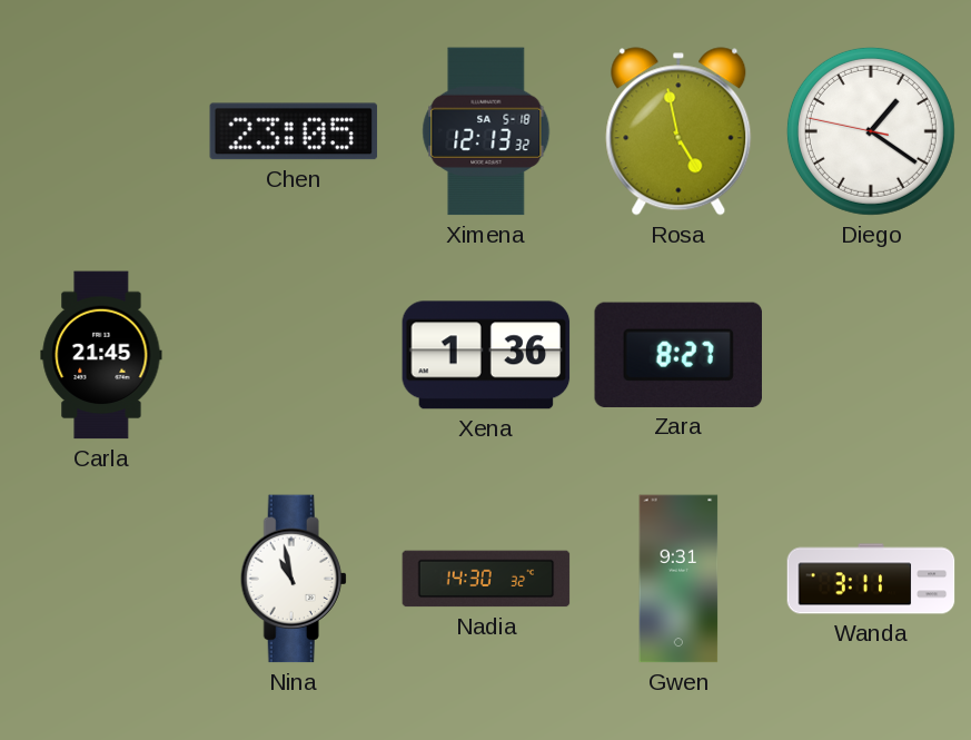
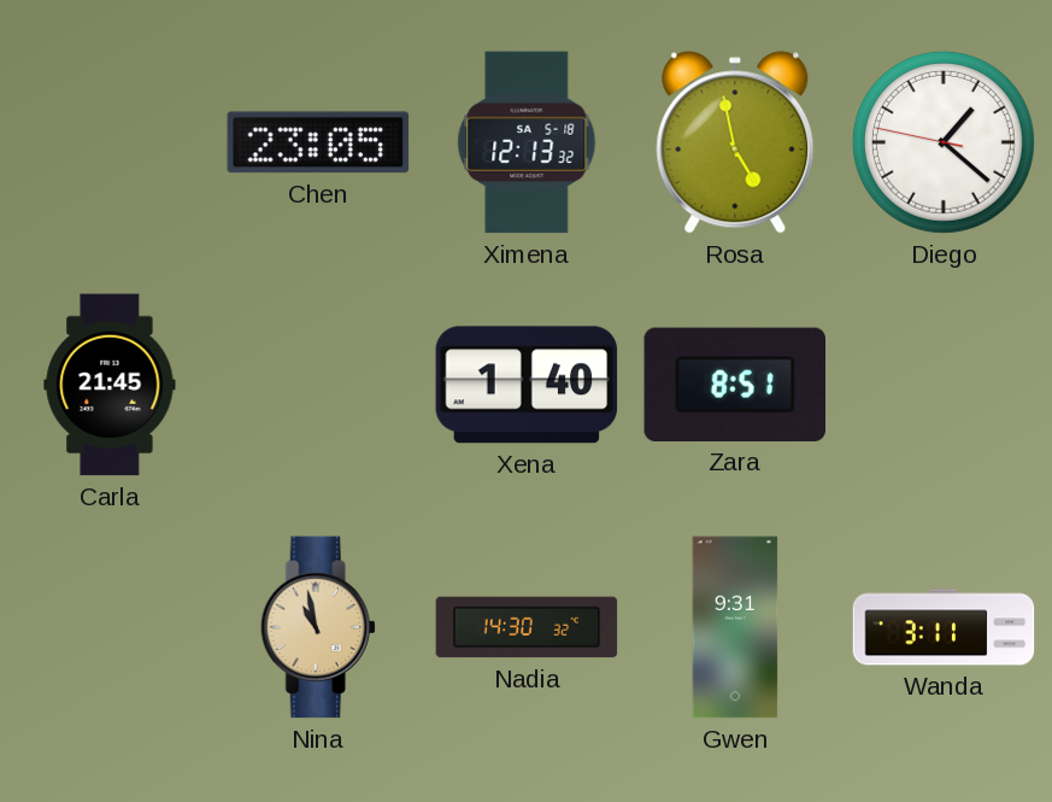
Diego: 1:20 -> 1:21
Xena: 1:36 -> 1:40
Zara: 8:27 -> 8:51
Nina dial: white -> champagne
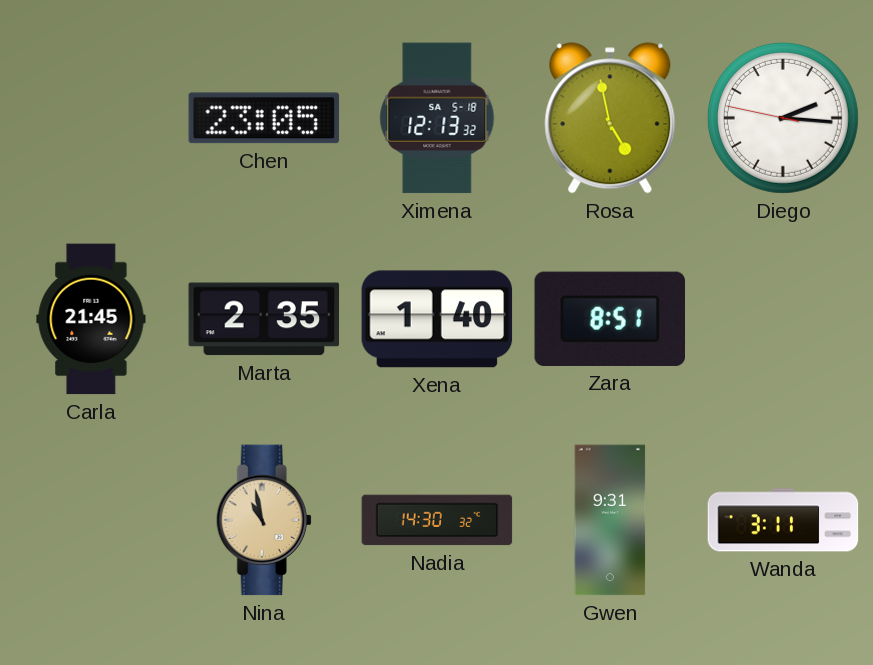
Diego: 1:21 -> 2:15
Marta: none -> 2:35
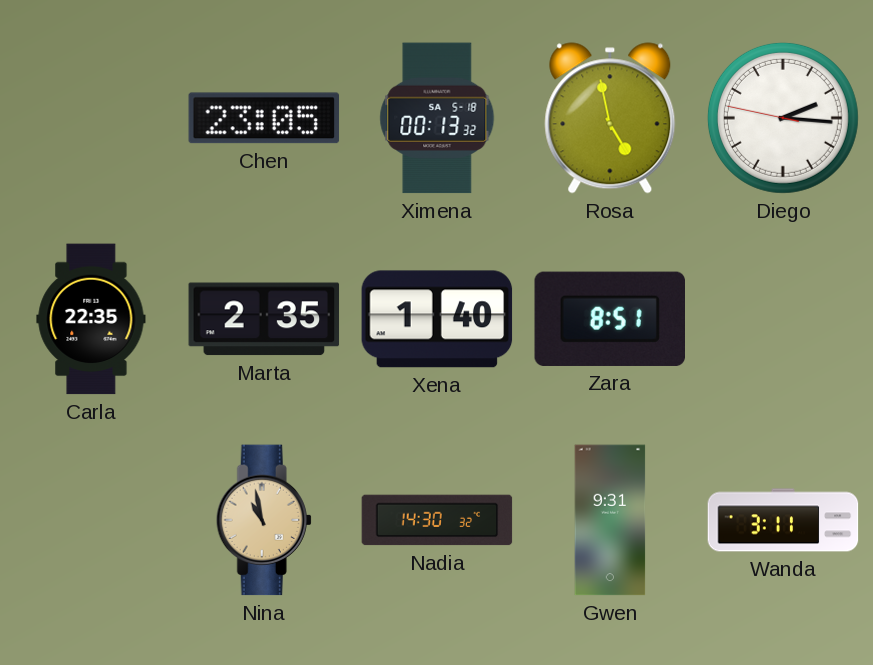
Ximena: 12:13 -> 00:13
Carla: 21:45 -> 22:35
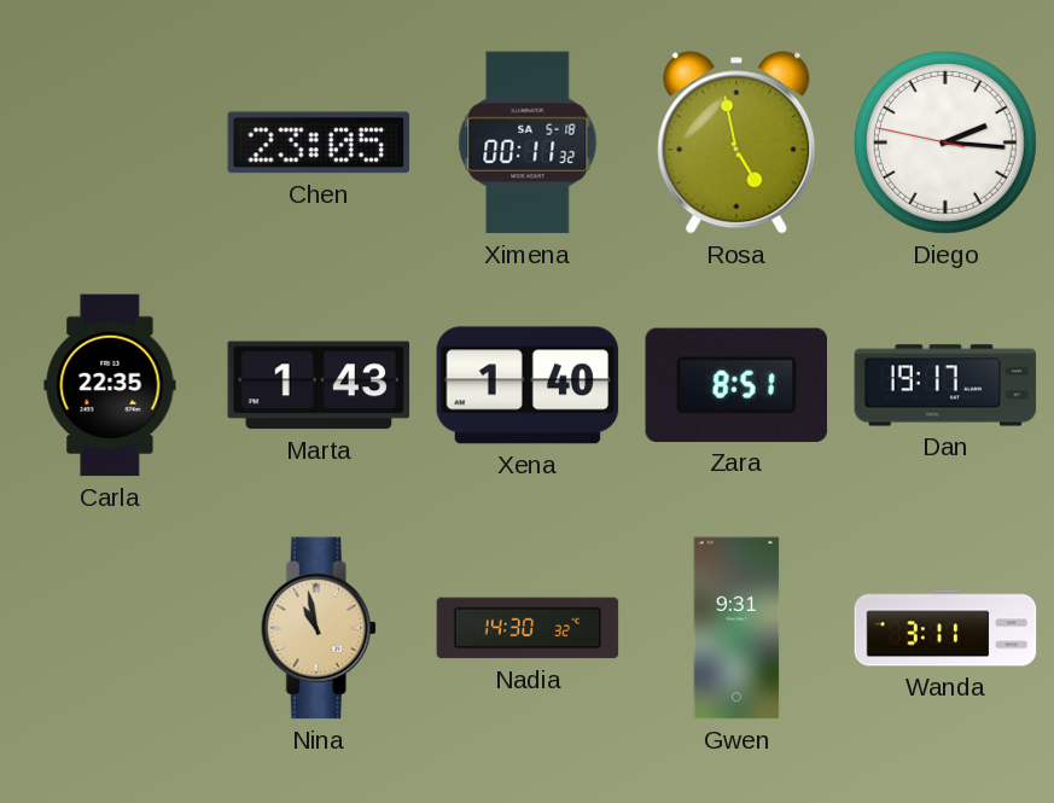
Ximena: 00:13 -> 00:11
Marta: 2:35 -> 1:43
Dan: none -> 19:17
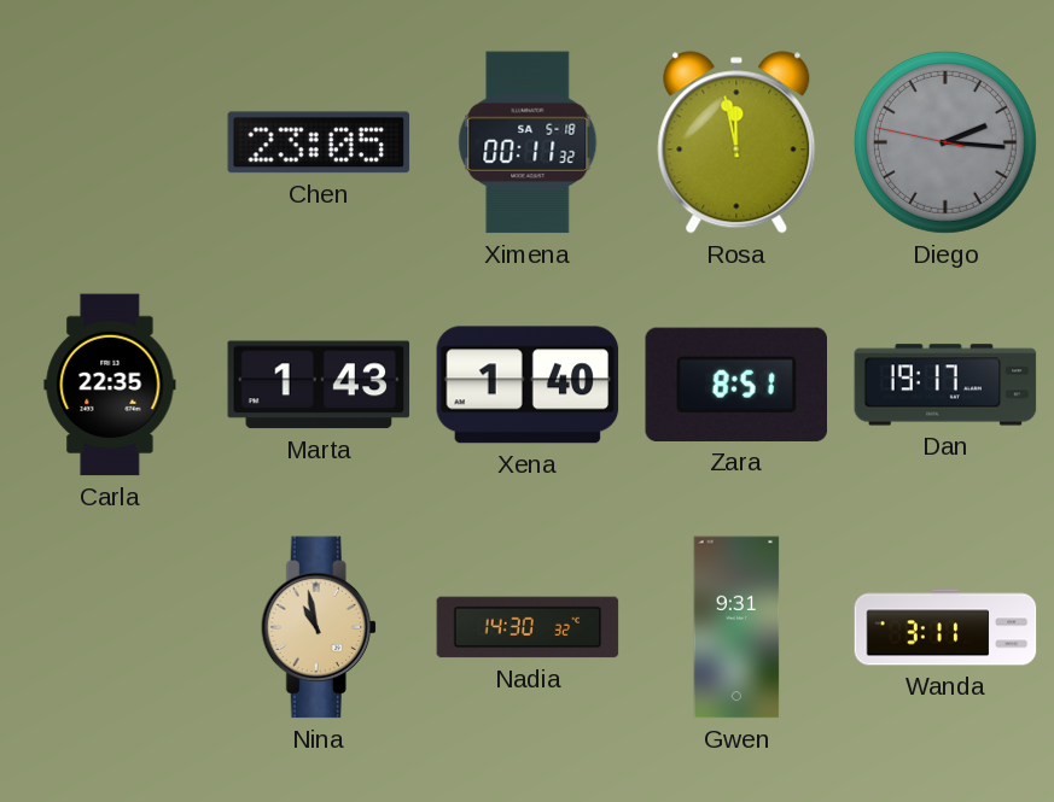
Rosa: 4:58 -> 11:58
Diego dial: white -> grey
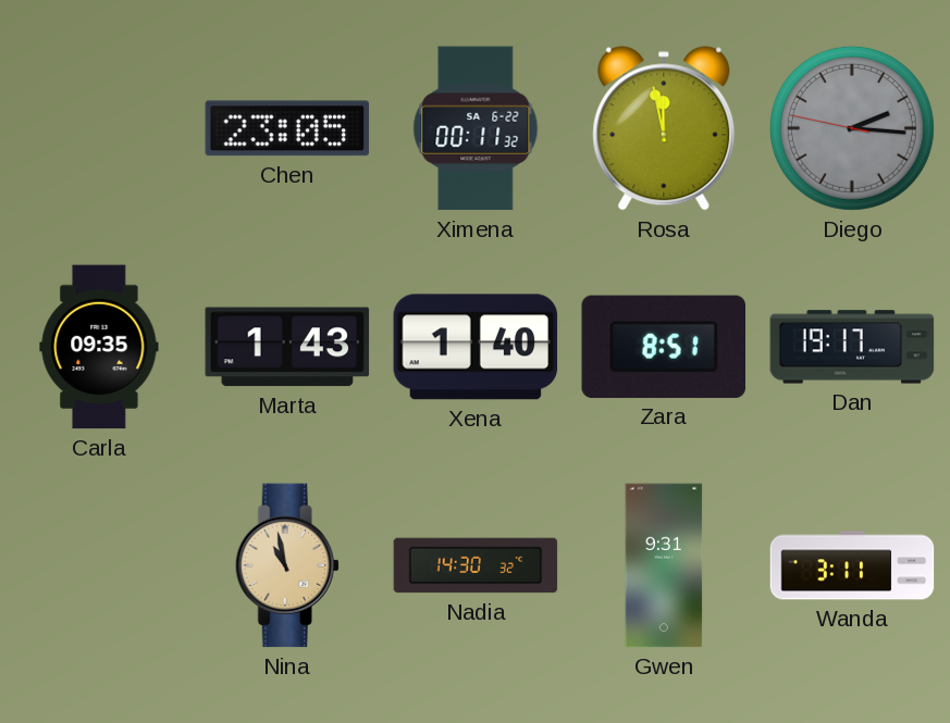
Ximena date: SA 5-18 -> SA 6-22
Carla: 22:35 -> 09:35
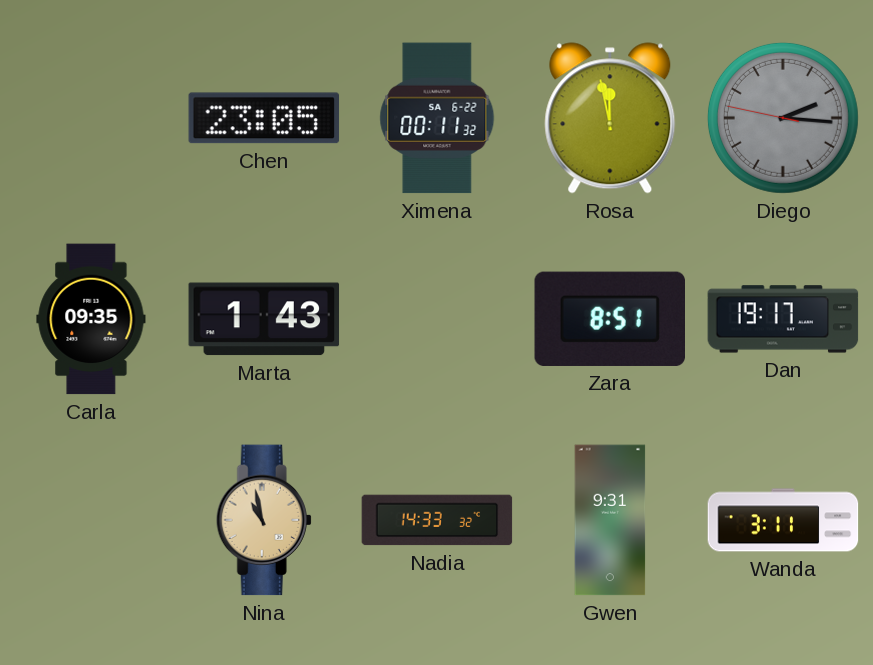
Xena: 1:40 -> none
Nadia: 14:30 -> 14:33
